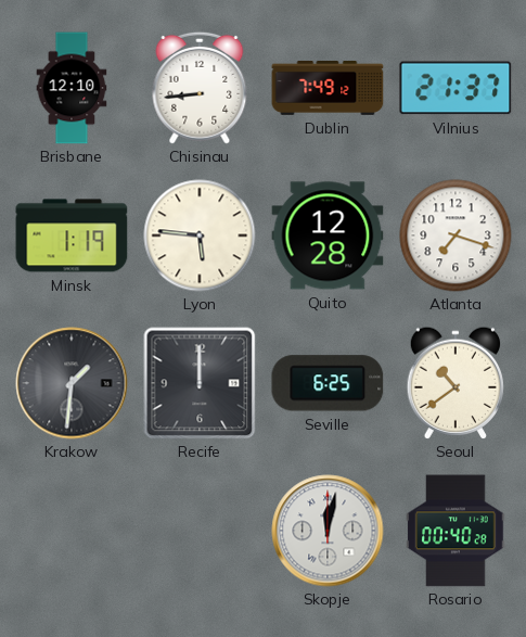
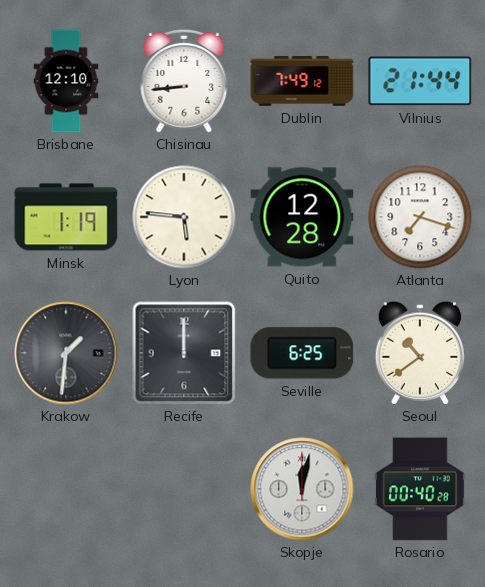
Vilnius: 21:37 -> 21:44
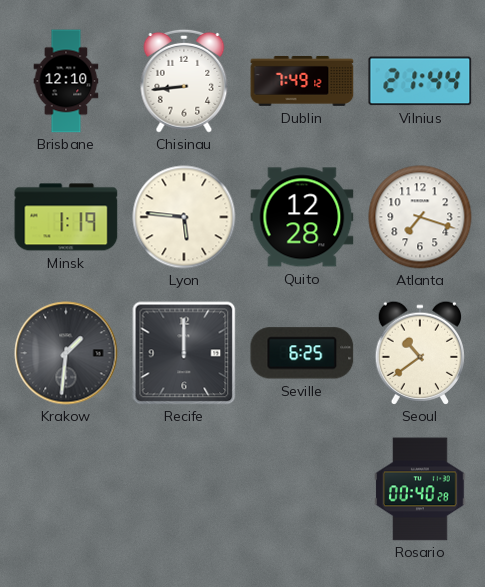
Skopje: 12:02 -> none
